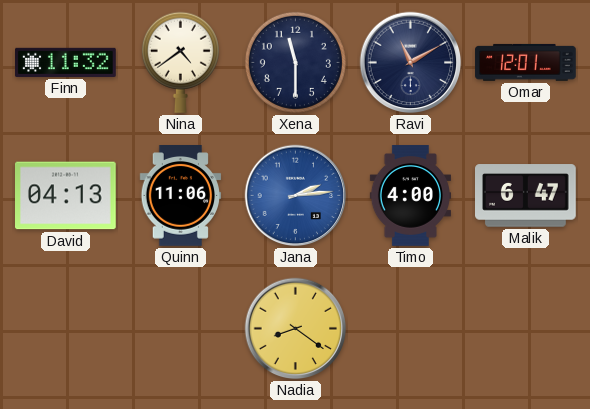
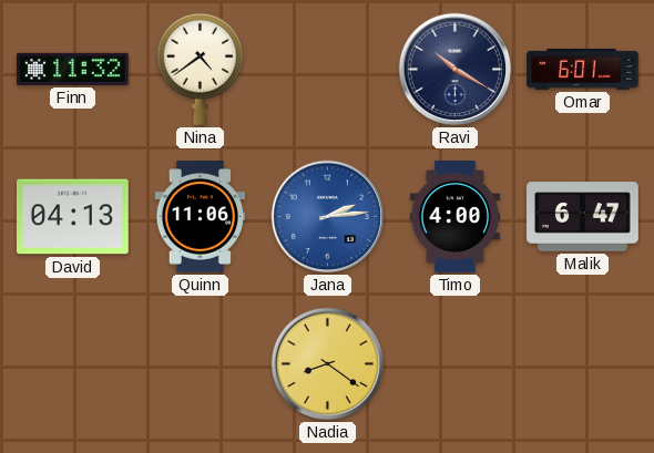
Xena: 11:30 -> none
Ravi: 11:10 -> 10:20
Omar: 12:01 -> 6:01
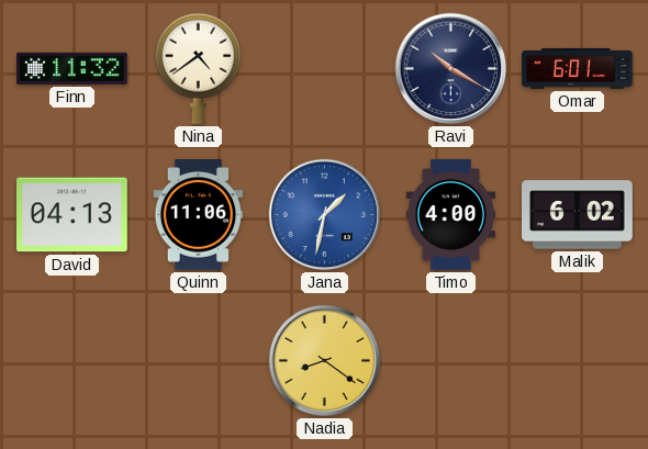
Jana: 2:14 -> 1:32
Malik: 6:47 -> 6:02
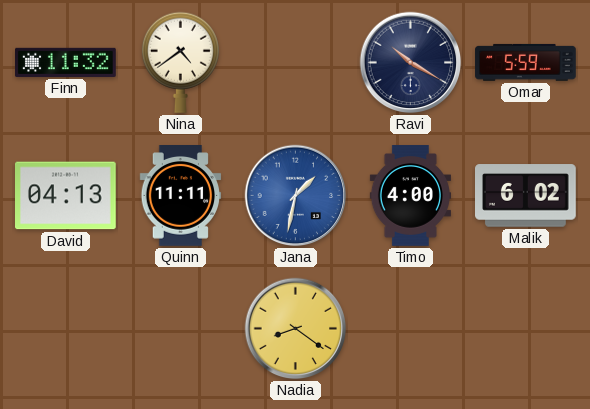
Omar: 6:01 -> 5:59
Quinn: 11:06 -> 11:11
